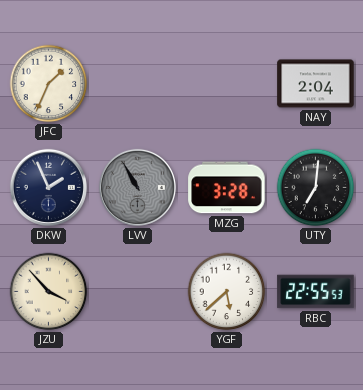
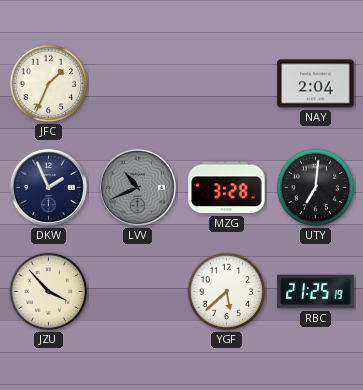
LVV: 10:55 -> 10:41
RBC: 22:55 -> 21:25
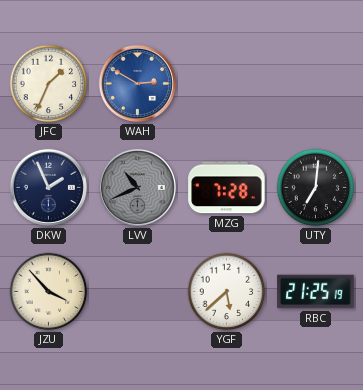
WAH: none -> 2:50
NAY: 2:04 -> none
MZG: 3:28 -> 7:28
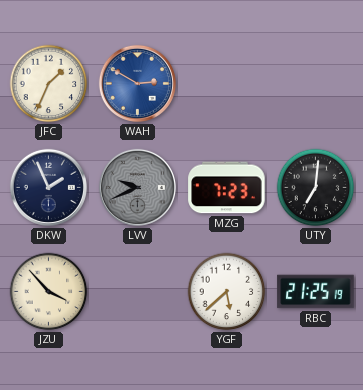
LVV: 10:41 -> 9:41
MZG: 7:28 -> 7:23
